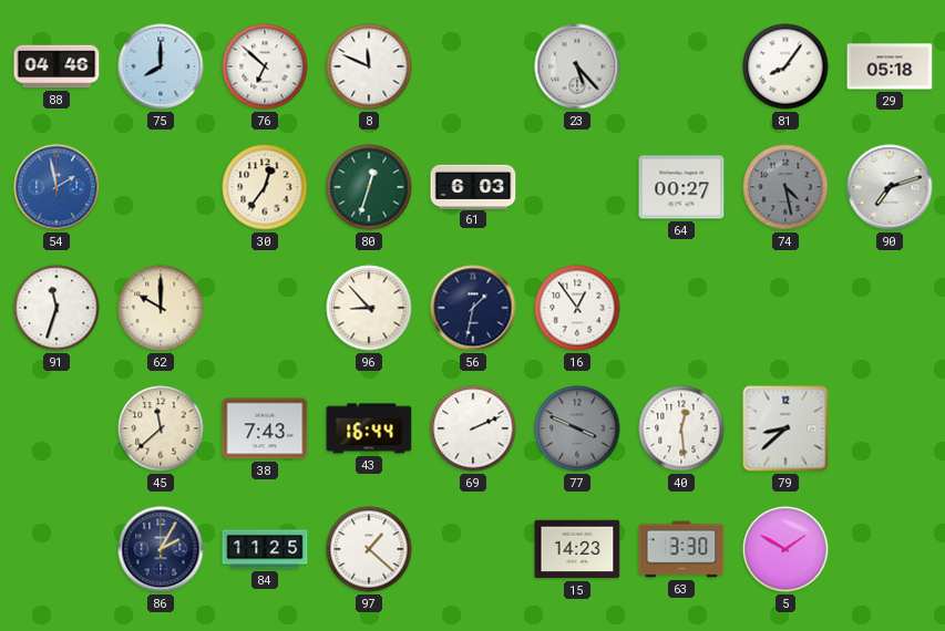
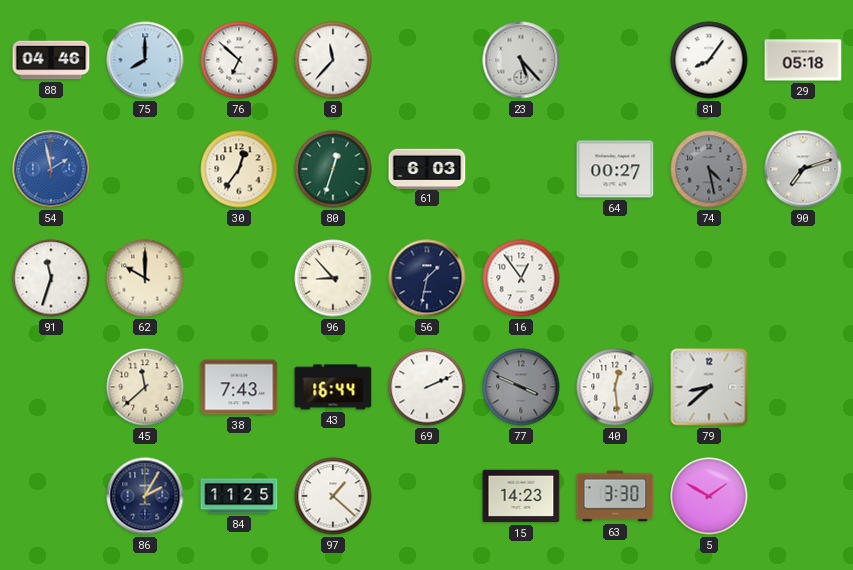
8: 11:49 -> 11:37
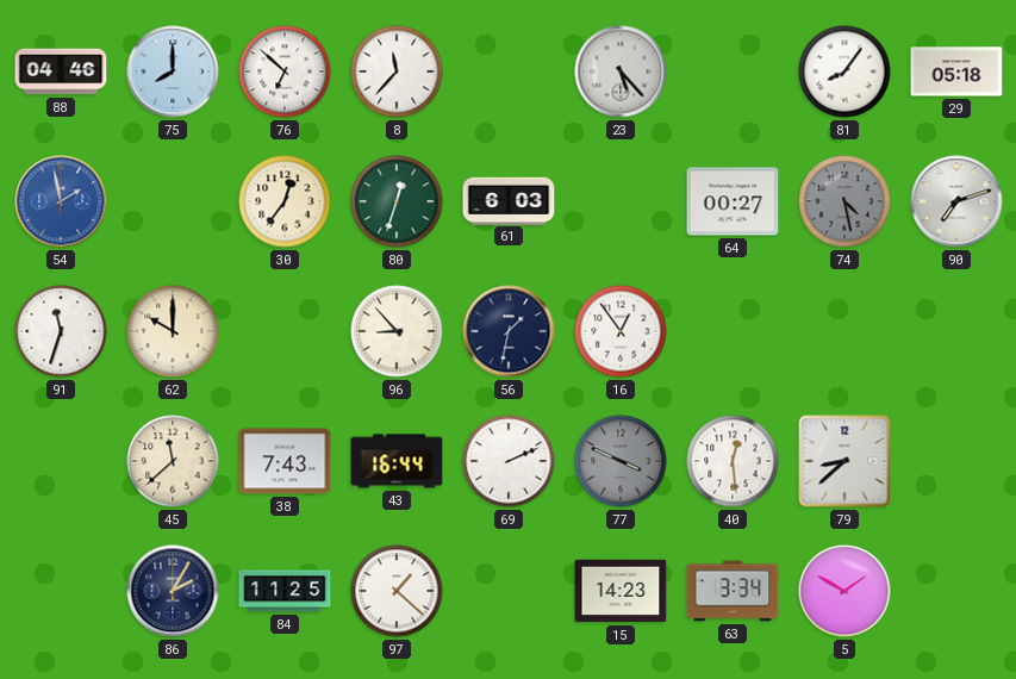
63: 3:30 -> 3:34
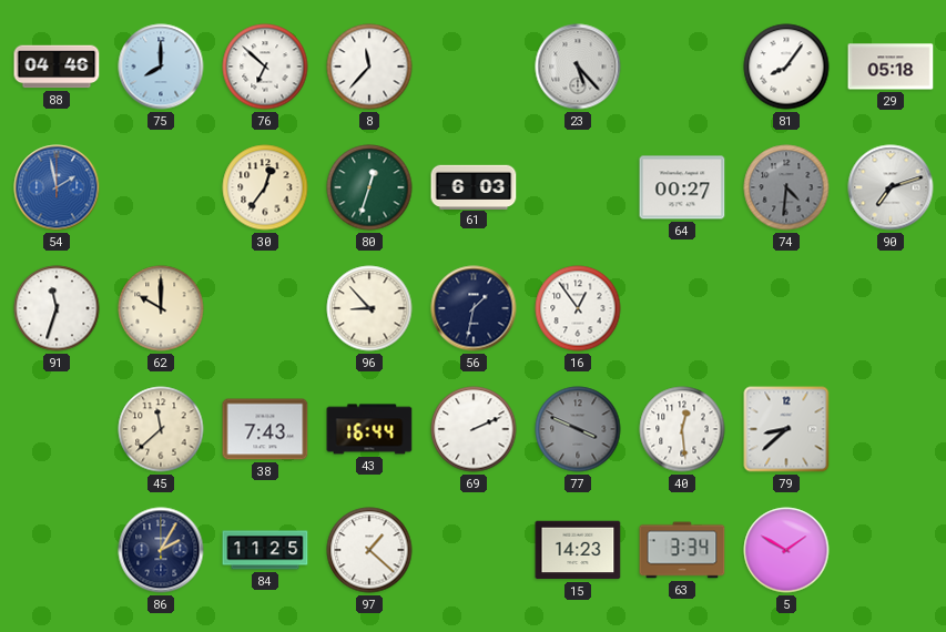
74: 4:28 -> 4:31
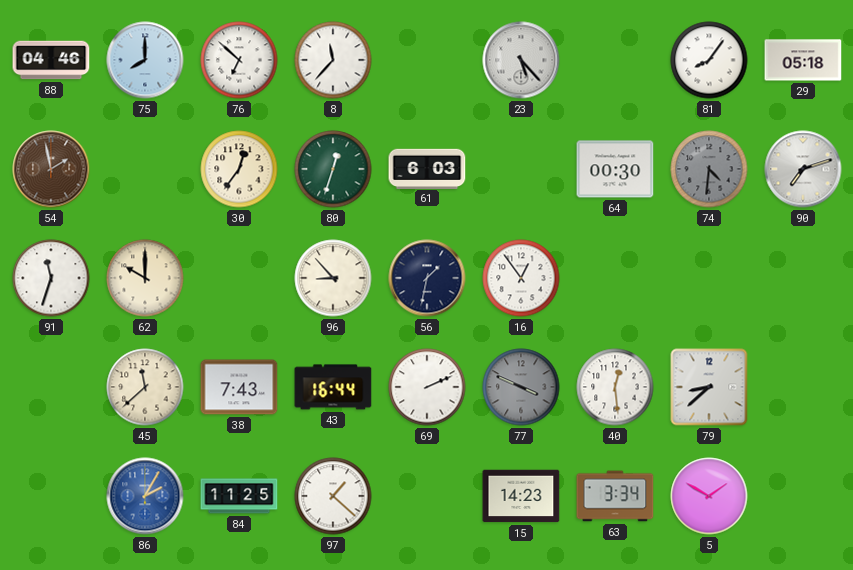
54 dial: blue -> brown
64: 00:27 -> 00:30
86 dial: navy -> blue
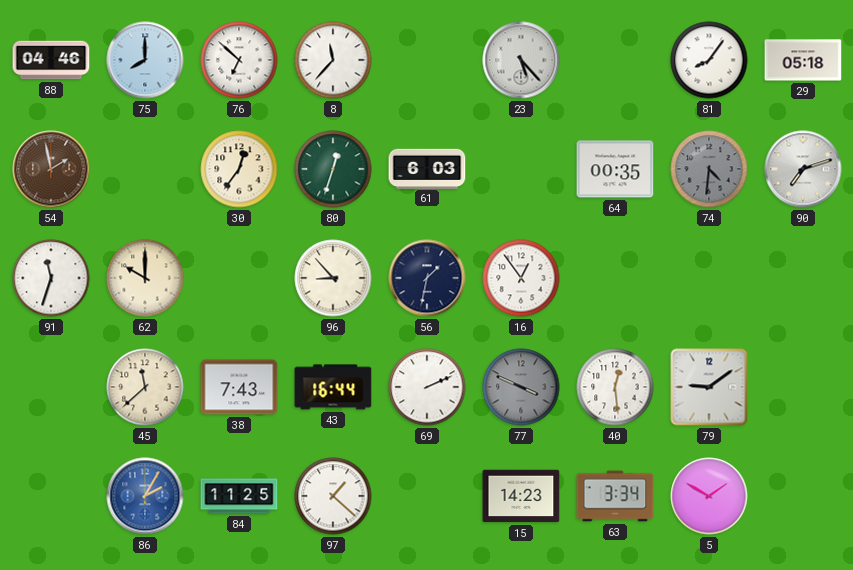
64: 00:30 -> 00:35
79: 8:38 -> 9:09
